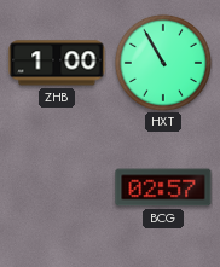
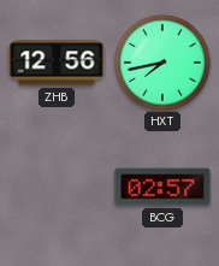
ZHB: 1:00 -> 12:56
HXT: 10:55 -> 7:43
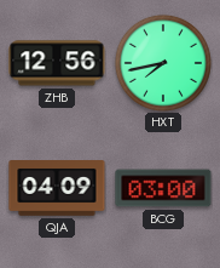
QJA: none -> 04:09
BCG: 02:57 -> 03:00
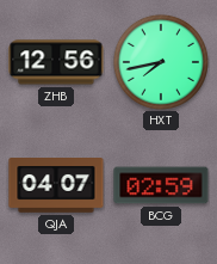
QJA: 04:09 -> 04:07
BCG: 03:00 -> 02:59
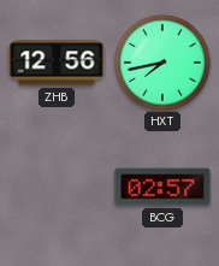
QJA: 04:07 -> none
BCG: 02:59 -> 02:57
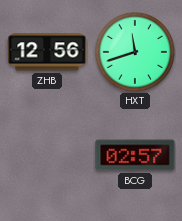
HXT: 7:43 -> 11:42
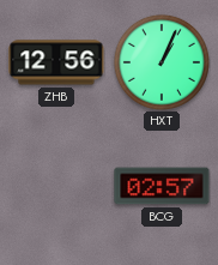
HXT: 11:42 -> 1:04
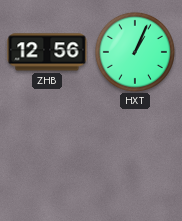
BCG: 02:57 -> none
